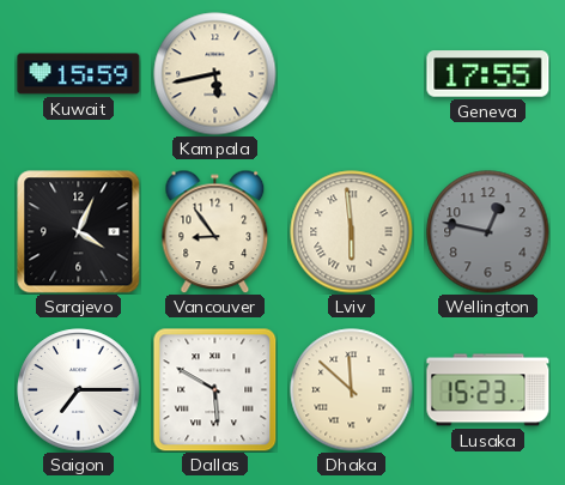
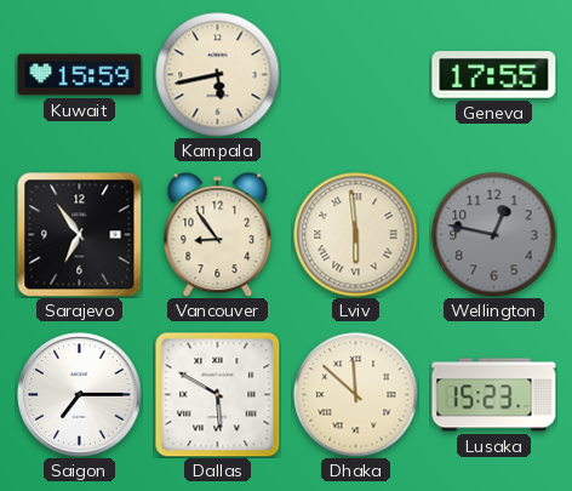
Sarajevo: 4:04 -> 6:54
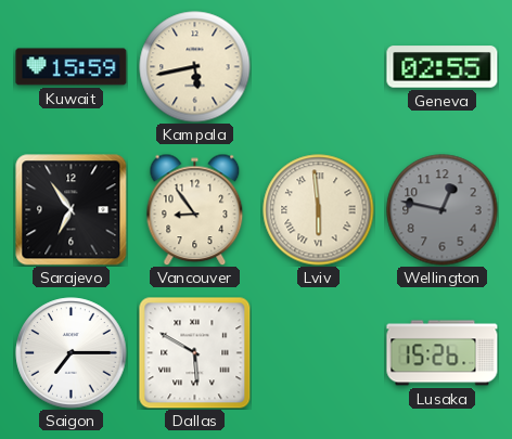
Geneva: 17:55 -> 02:55
Dhaka: 11:52 -> none
Lusaka: 15:23 -> 15:26
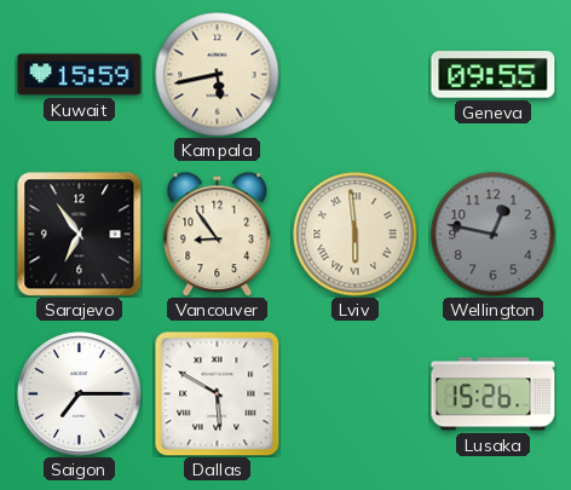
Geneva: 02:55 -> 09:55
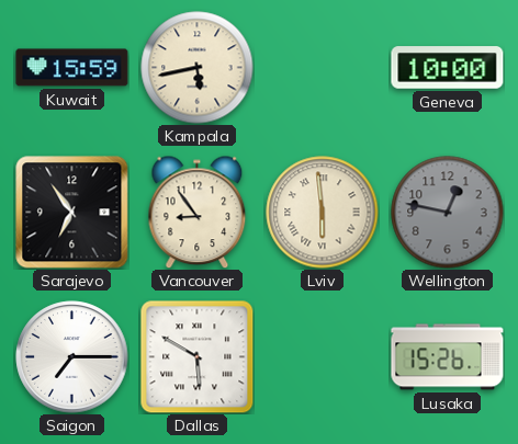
Geneva: 09:55 -> 10:00
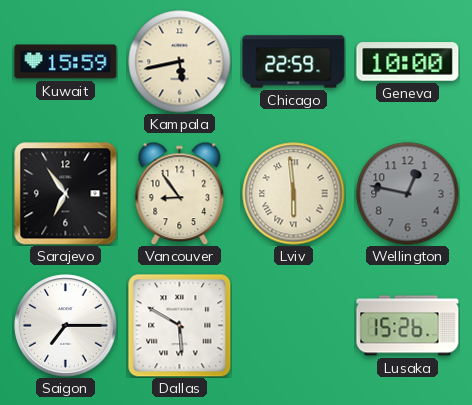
Chicago: none -> 22:59
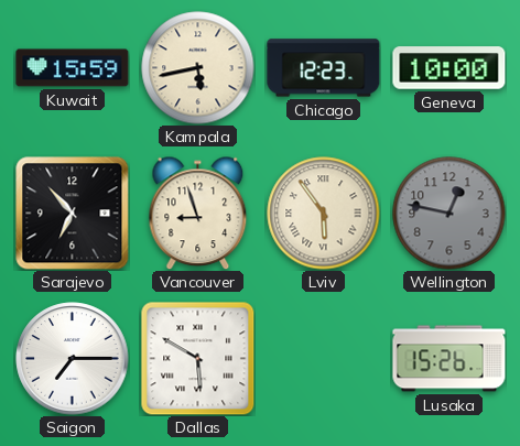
Chicago: 22:59 -> 12:23
Sarajevo: 6:54 -> 6:53
Vancouver: 8:54 -> 8:57
Lviv: 5:59 -> 5:54
